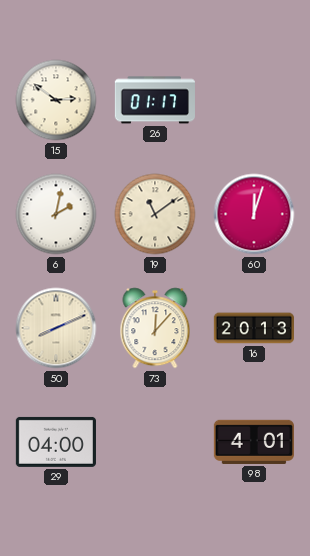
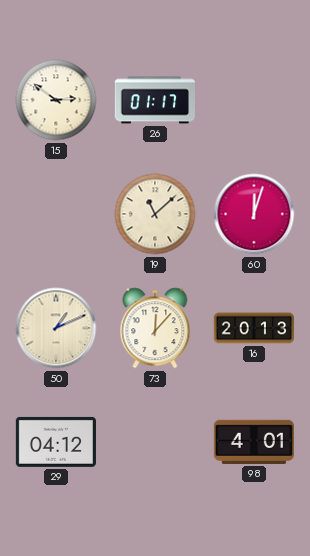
6: 2:02 -> none
19: 11:09 -> 11:08
50: 8:11 -> 1:11
29: 04:00 -> 04:12
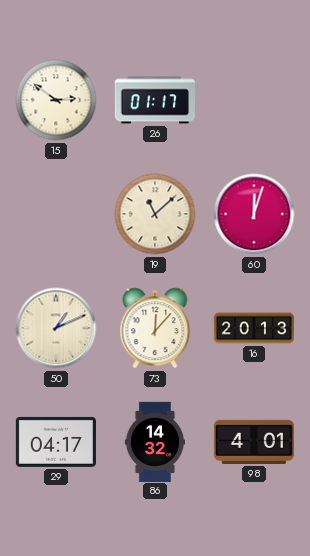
29: 04:12 -> 04:17
86: none -> 14:32
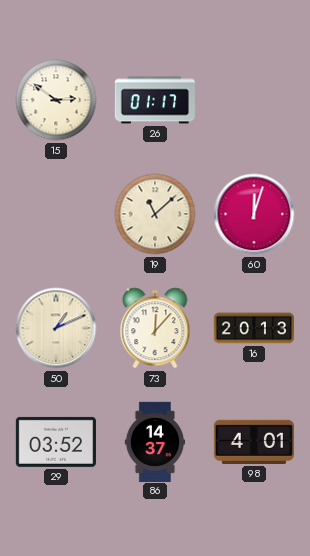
29: 04:17 -> 03:52
86: 14:32 -> 14:37
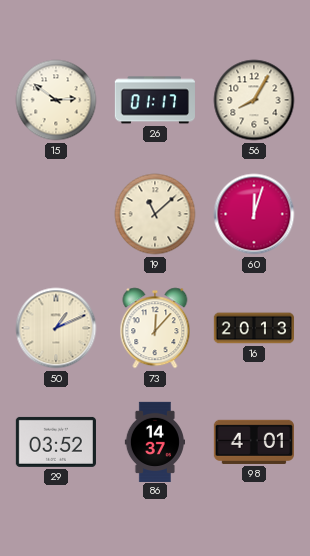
56: none -> 8:05
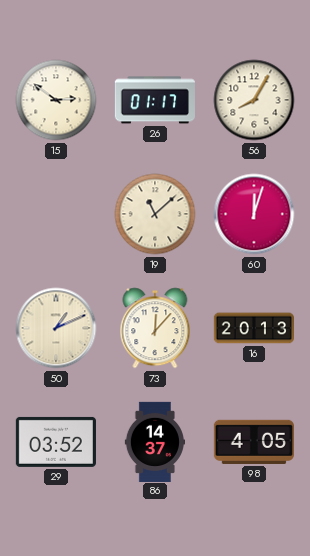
98: 4:01 -> 4:05
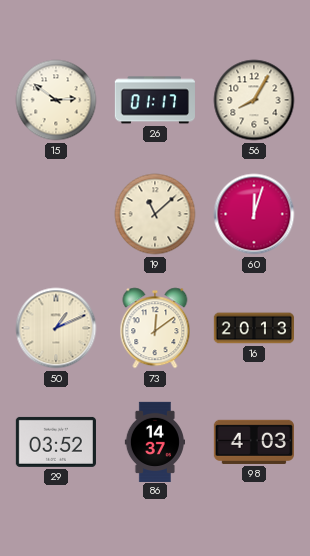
73: 12:07 -> 12:09
98: 4:05 -> 4:03
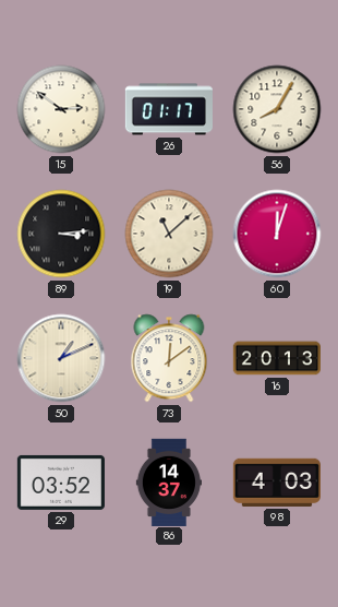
89: none -> 3:14
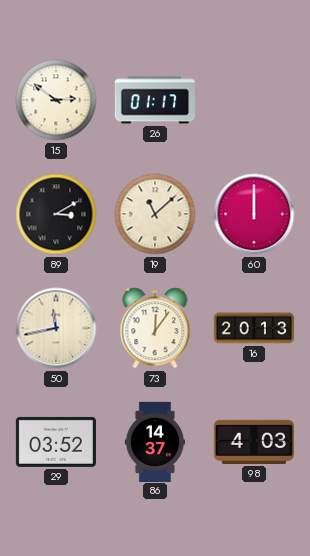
56: 8:05 -> none
89: 3:14 -> 3:10
60: 12:03 -> 12:00
50: 1:11 -> 11:43
73: 12:09 -> 12:06
